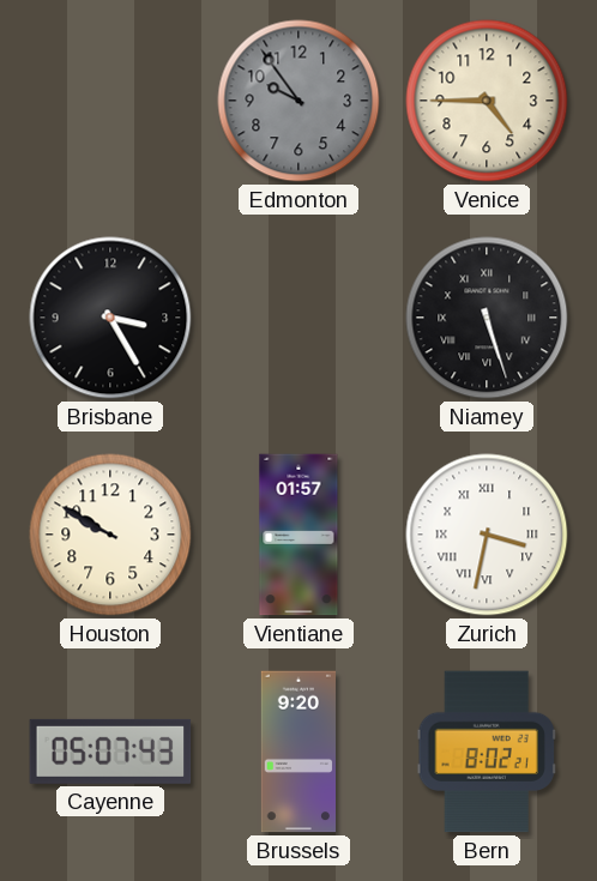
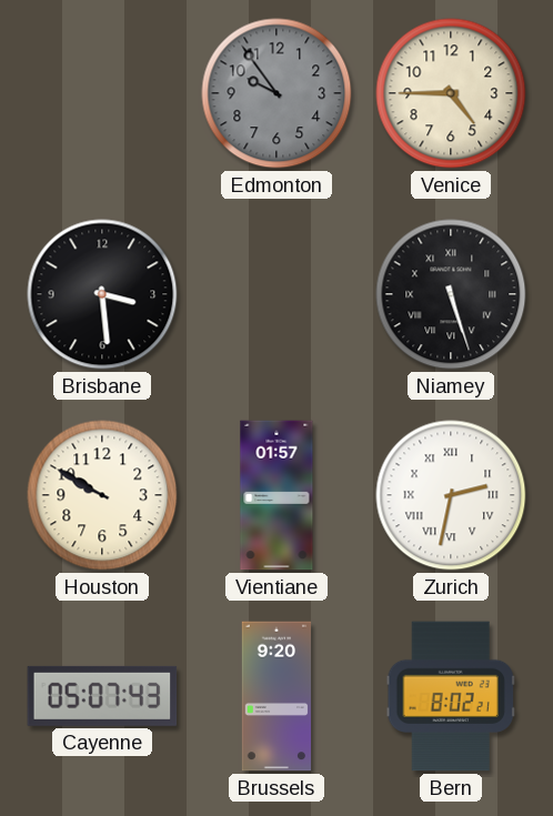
Brisbane: 3:25 -> 3:29
Zurich: 3:32 -> 2:32
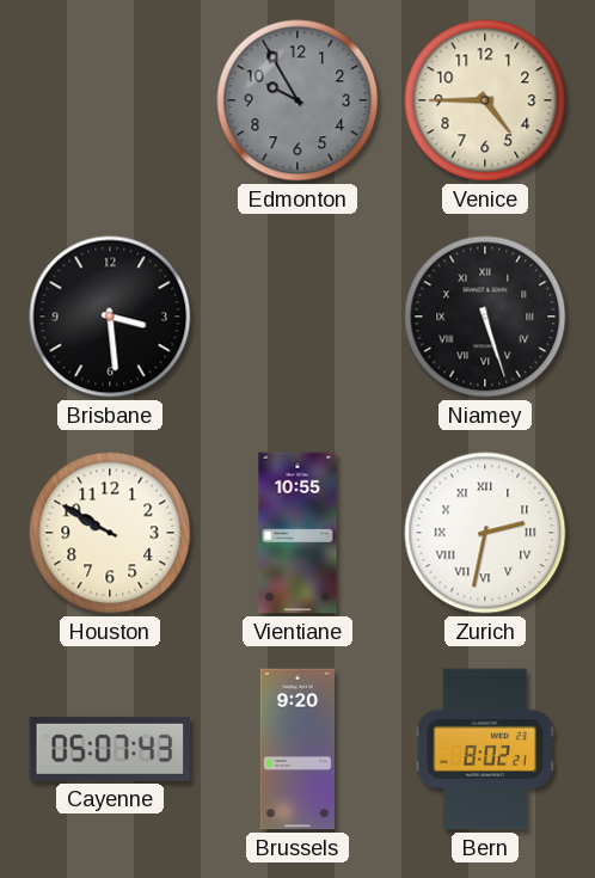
Edmonton: 9:54 -> 9:55
Vientiane: 01:57 -> 10:55
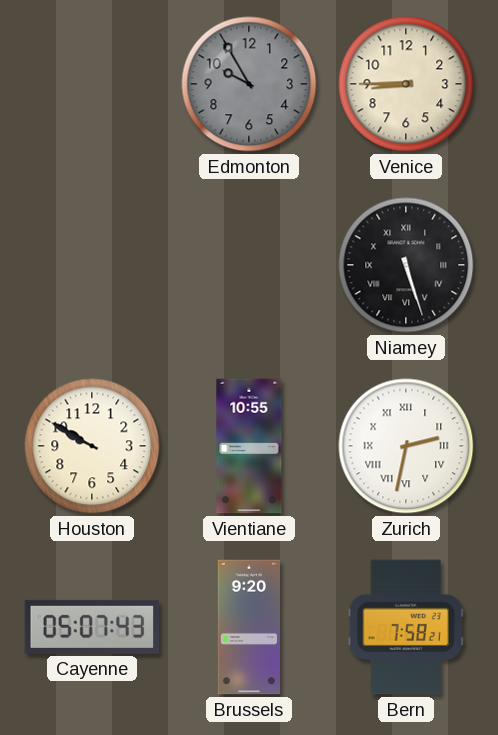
Venice: 4:45 -> 8:45
Brisbane: 3:29 -> none
Bern: 8:02 -> 7:58
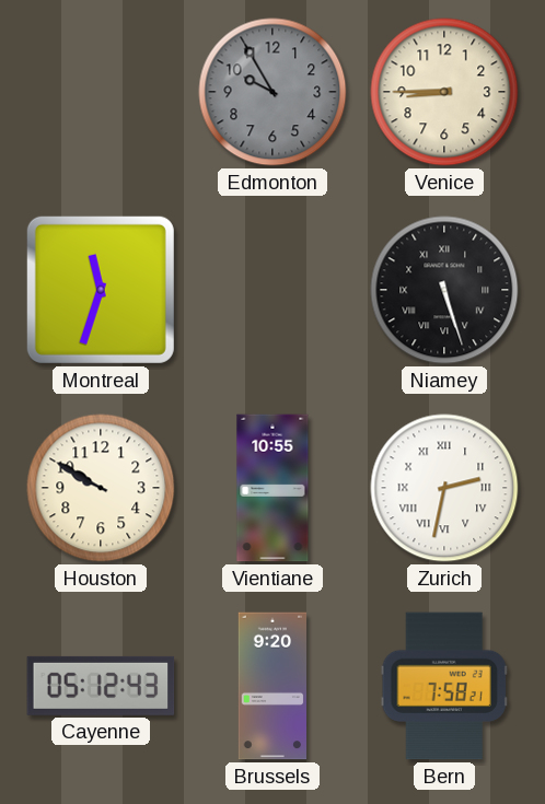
Montreal: none -> 11:33
Cayenne: 05:07 -> 05:12
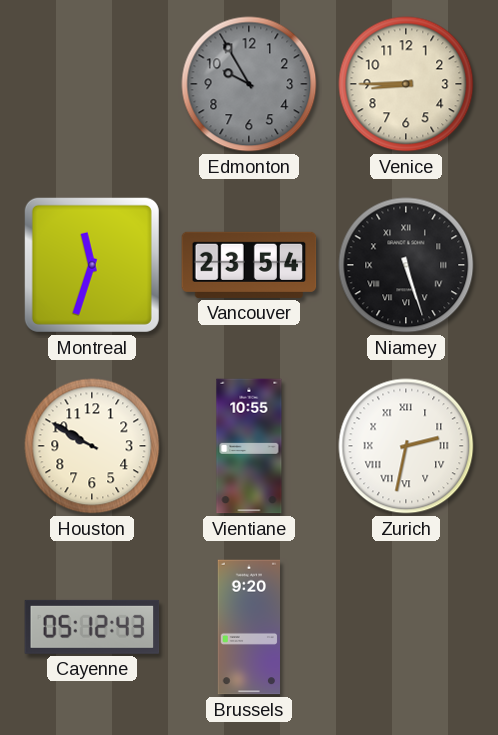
Vancouver: none -> 23:54
Bern: 7:58 -> none
